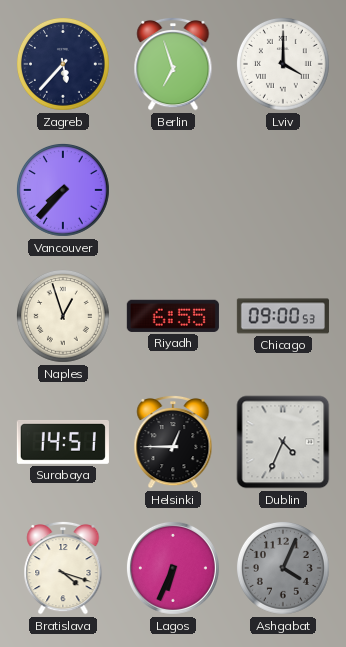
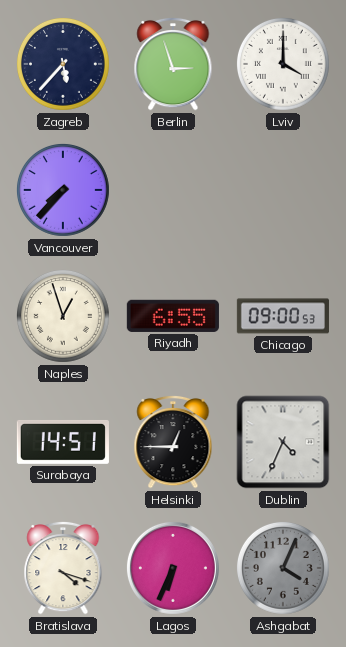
Berlin: 6:57 -> 2:57
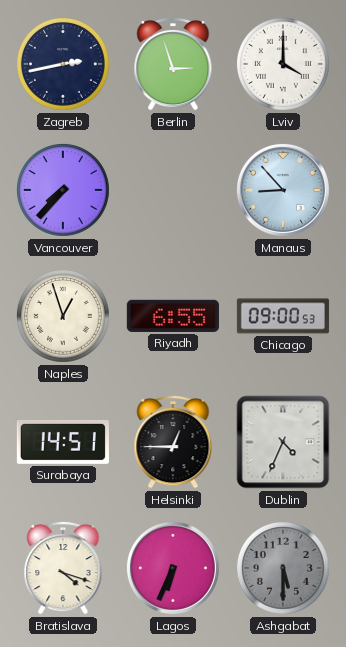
Zagreb: 5:37 -> 2:43
Manaus: none -> 8:53
Ashgabat: 4:04 -> 5:30
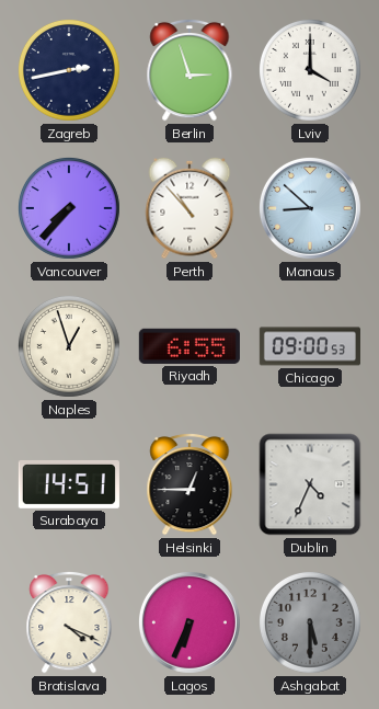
Perth: none -> 10:53
Manaus: 8:53 -> 8:52
Bratislava: 4:18 -> 4:19
